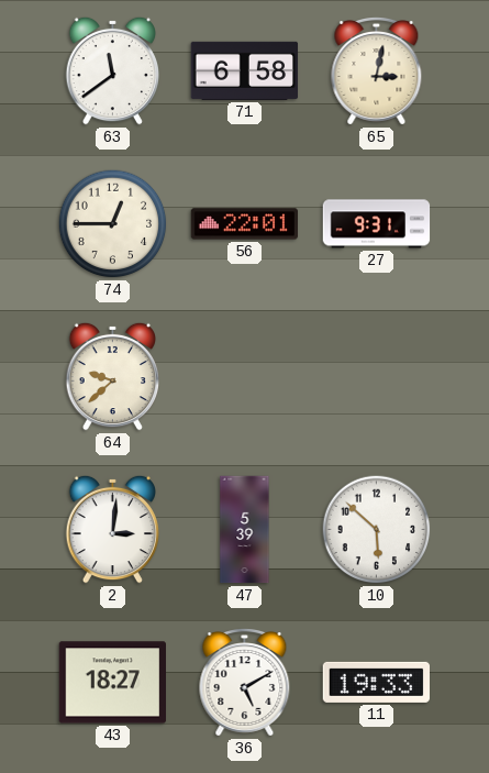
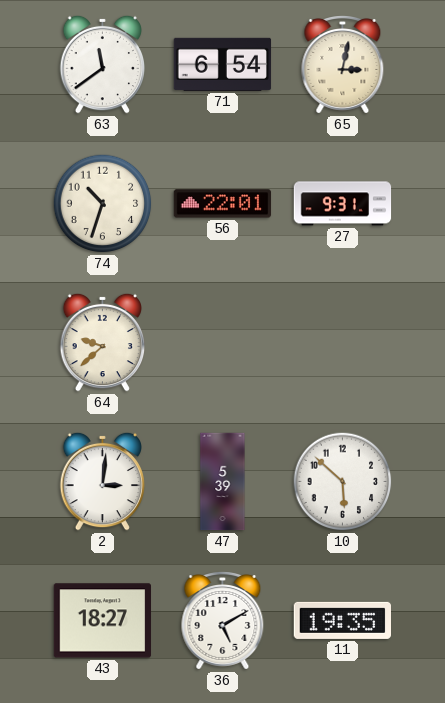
71: 6:58 -> 6:54
74: 12:45 -> 10:33
11: 19:33 -> 19:35
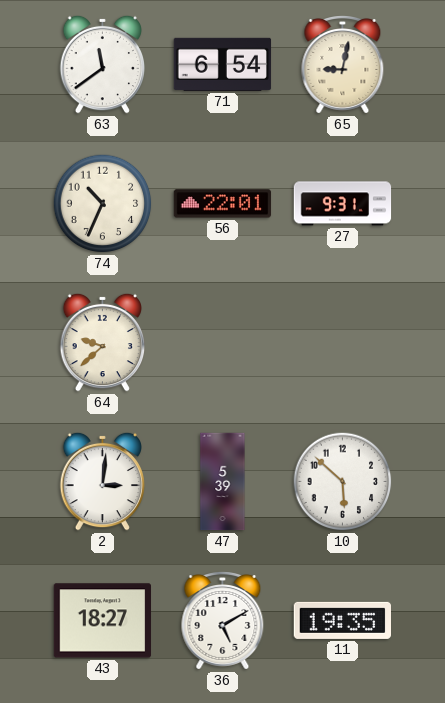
65: 3:02 -> 9:02
74: 10:33 -> 10:34
